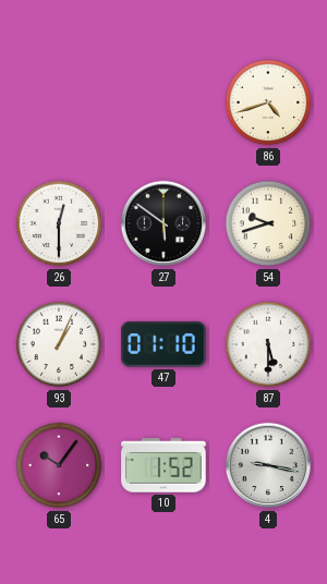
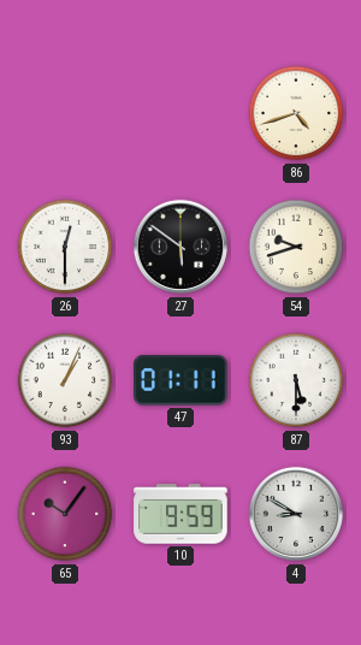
47: 01:10 -> 01:11
10: 1:52 -> 9:59
4: 9:17 -> 8:50
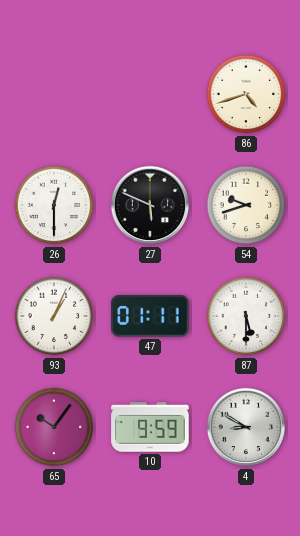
27: 5:51 -> 5:49
